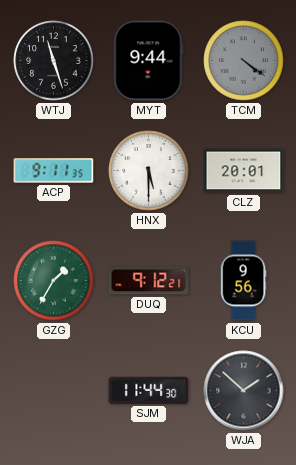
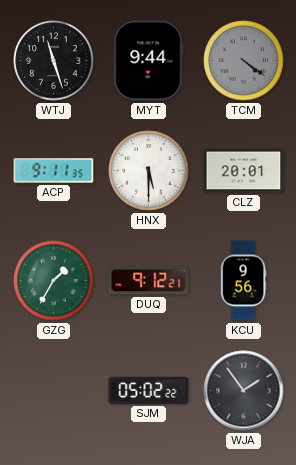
SJM: 11:44 -> 05:02
WJA: 1:52 -> 1:54
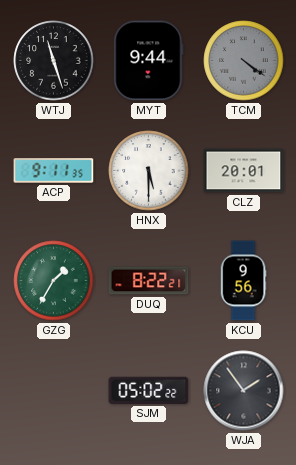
DUQ: 9:12 -> 8:22
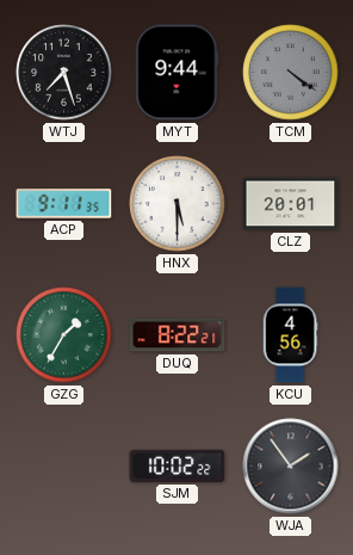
WTJ: 11:27 -> 7:27
KCU: 9:56 -> 4:56
SJM: 05:02 -> 10:02
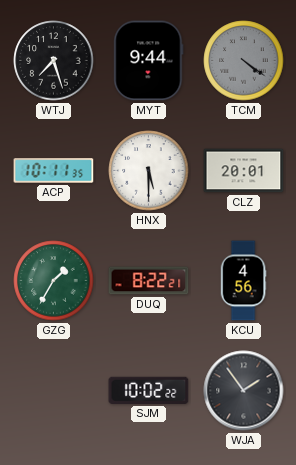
ACP: 9:11 -> 10:11
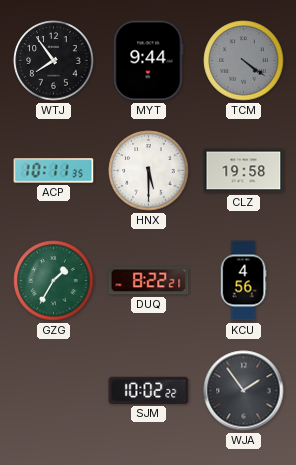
WTJ: 7:27 -> 7:54
CLZ: 20:01 -> 19:58
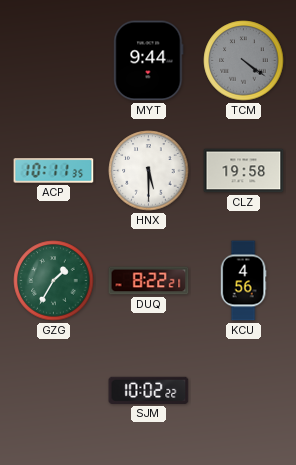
WTJ: 7:54 -> none
WJA: 1:54 -> none
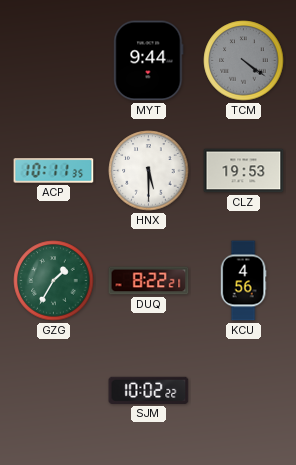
CLZ: 19:58 -> 19:53
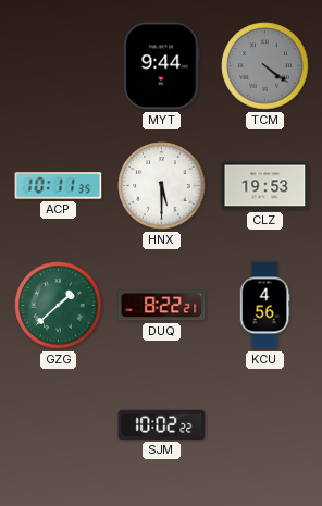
GZG: 1:35 -> 1:38
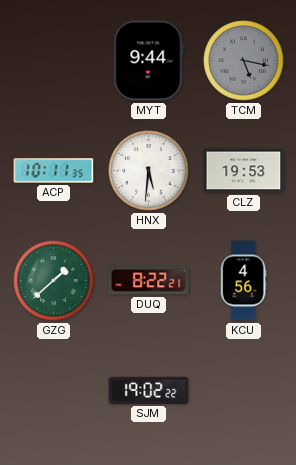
TCM: 4:21 -> 5:17
HNX: 5:30 -> 5:31
SJM: 10:02 -> 19:02
